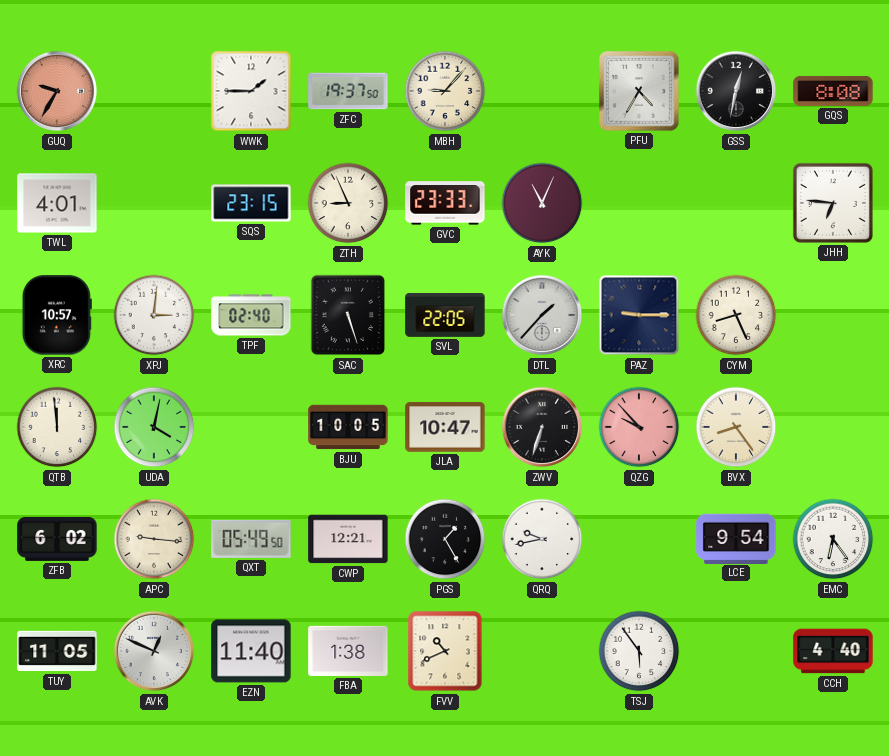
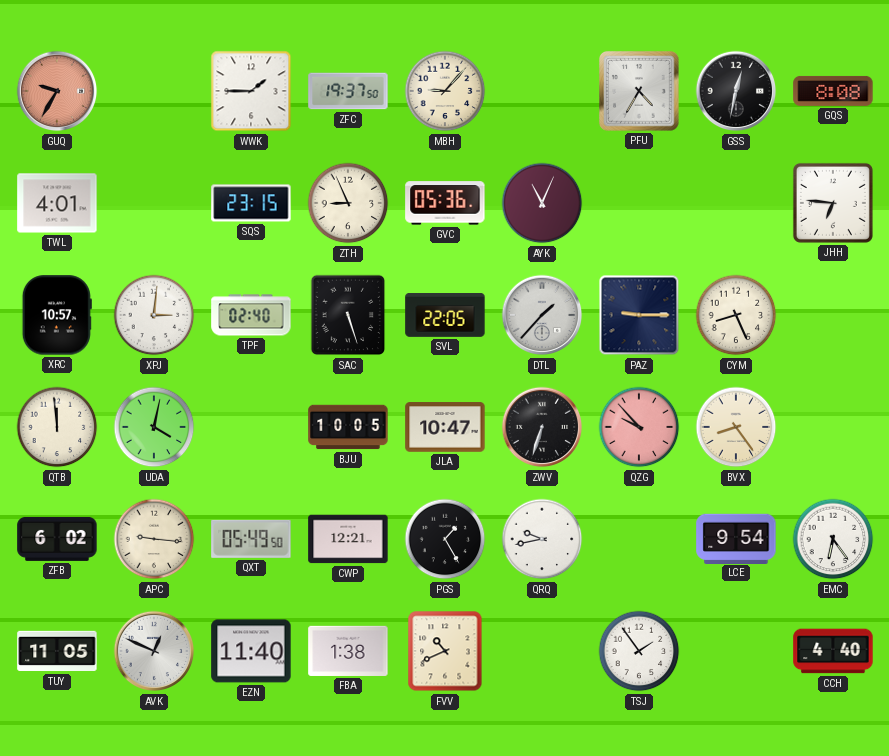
GVC: 23:33 -> 05:36
TSJ: 5:54 -> 1:54
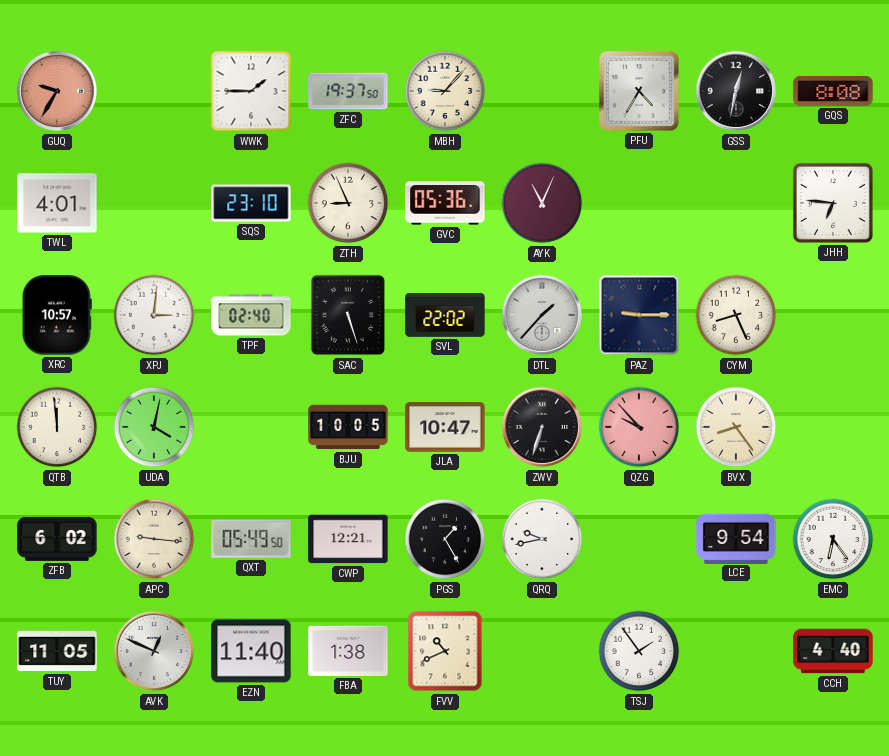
SQS: 23:15 -> 23:10
SVL: 22:05 -> 22:02
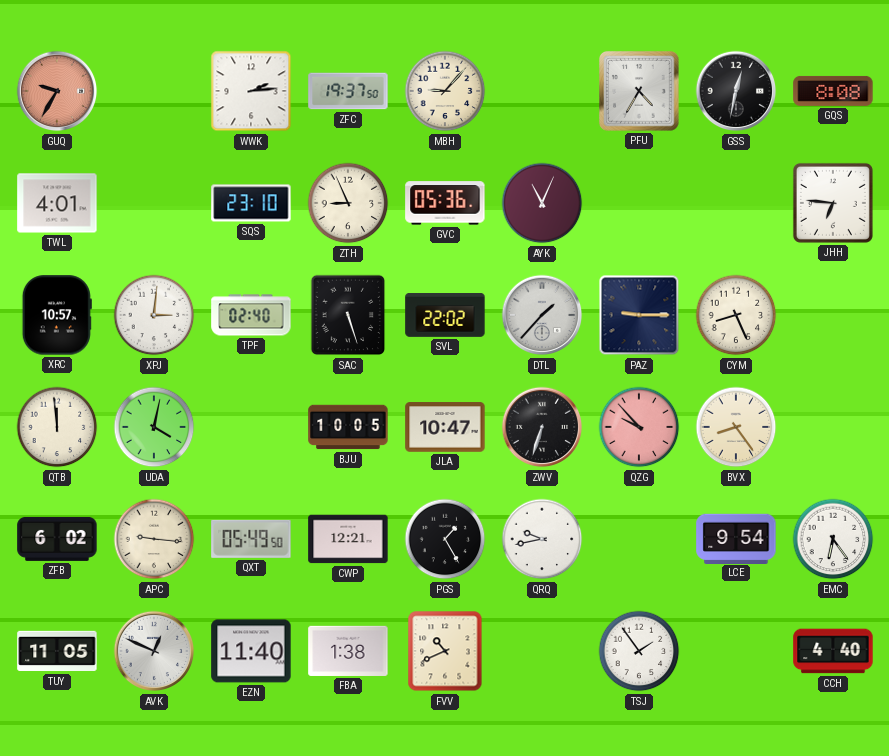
WWK: 1:45 -> 2:14
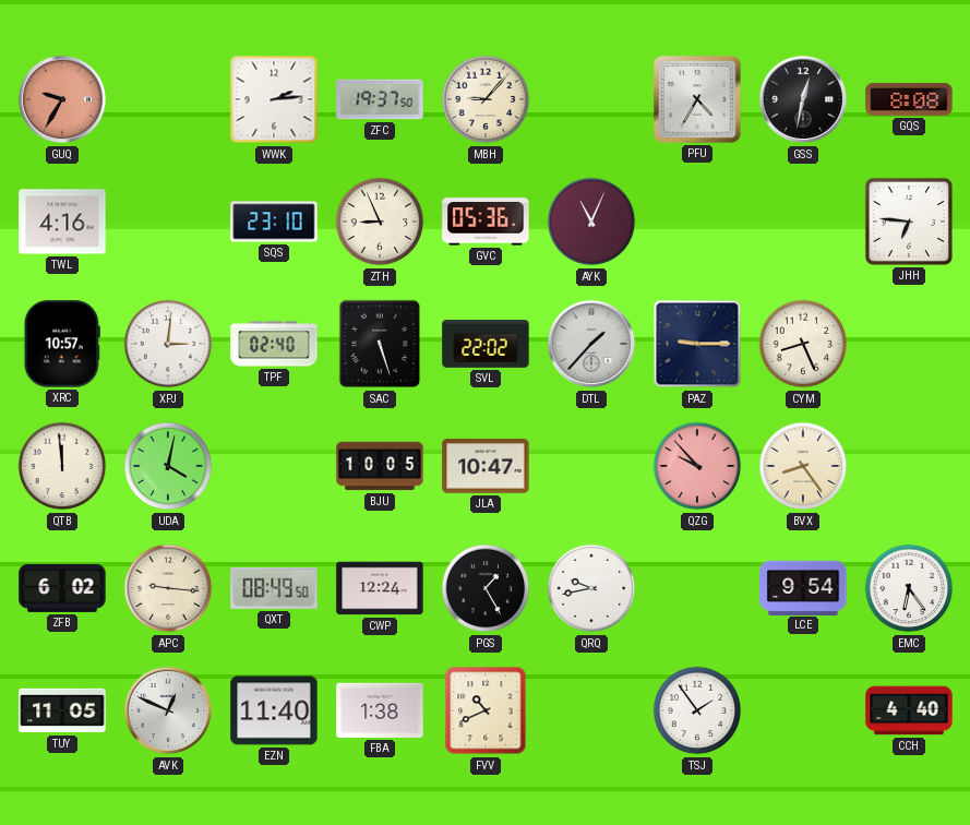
TWL: 4:01 -> 4:16
ZWV: 6:33 -> none
QXT: 05:49 -> 08:49
CWP: 12:21 -> 12:24
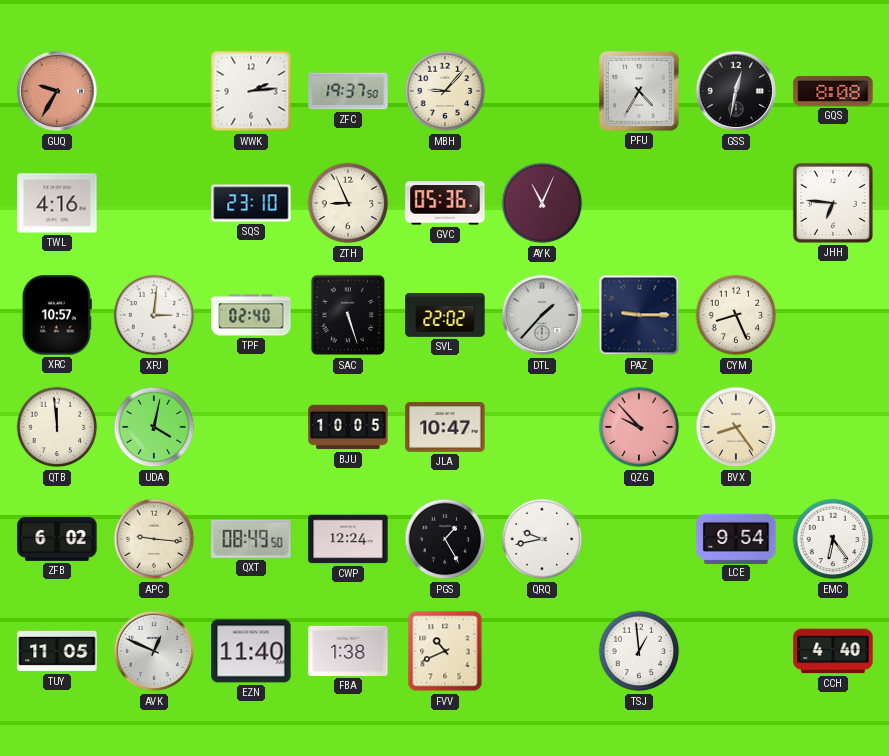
TSJ: 1:54 -> 12:59
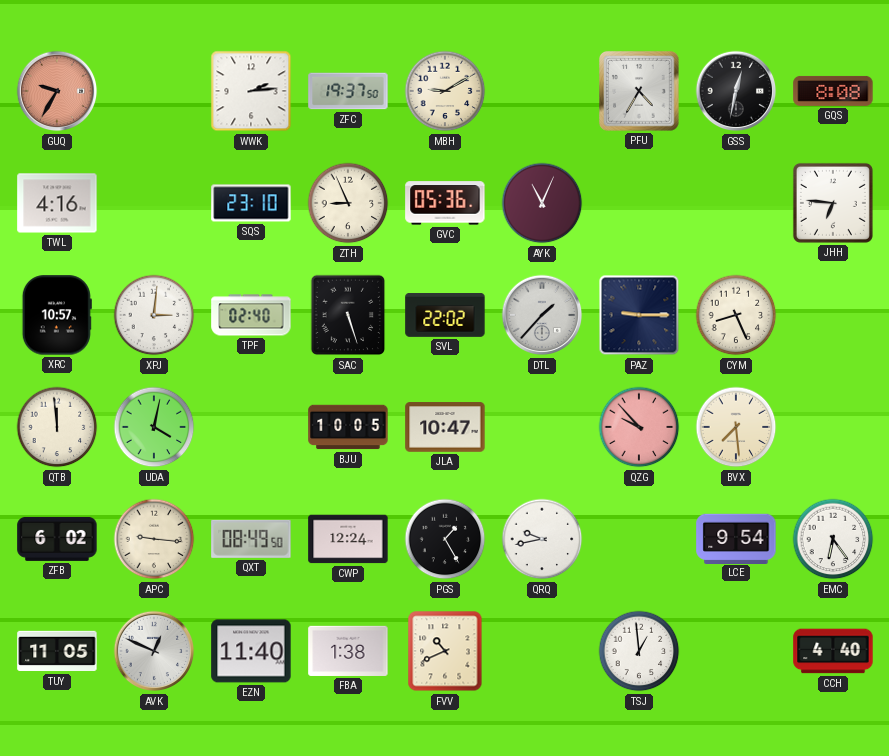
MBH: 9:07 -> 9:10
BVX: 8:24 -> 7:29
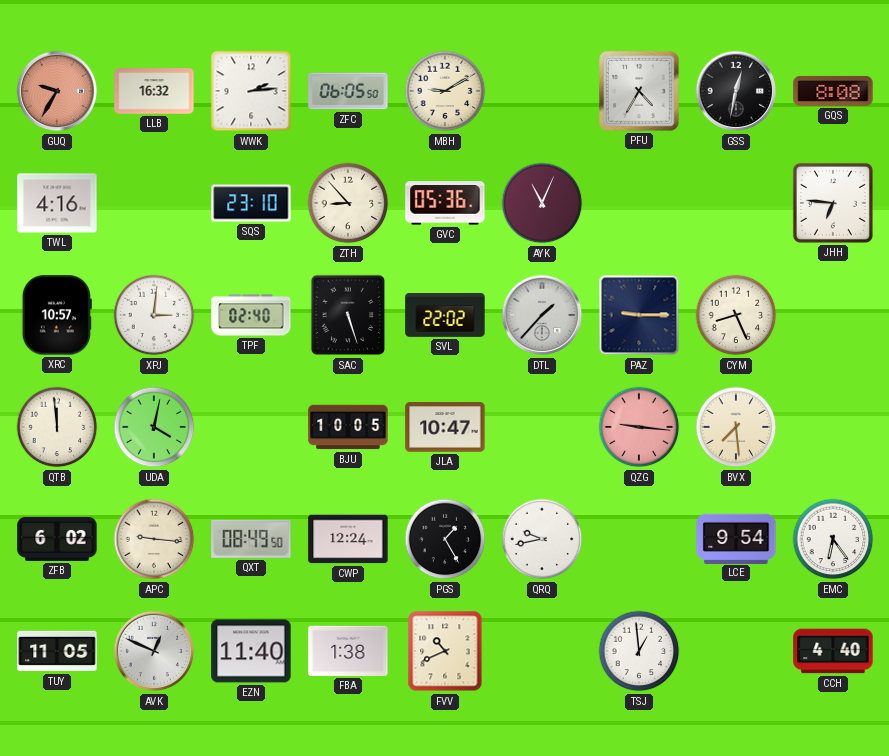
LLB: none -> 16:32
ZFC: 19:37 -> 06:05
ZTH: 8:56 -> 8:53
QZG: 9:53 -> 9:16
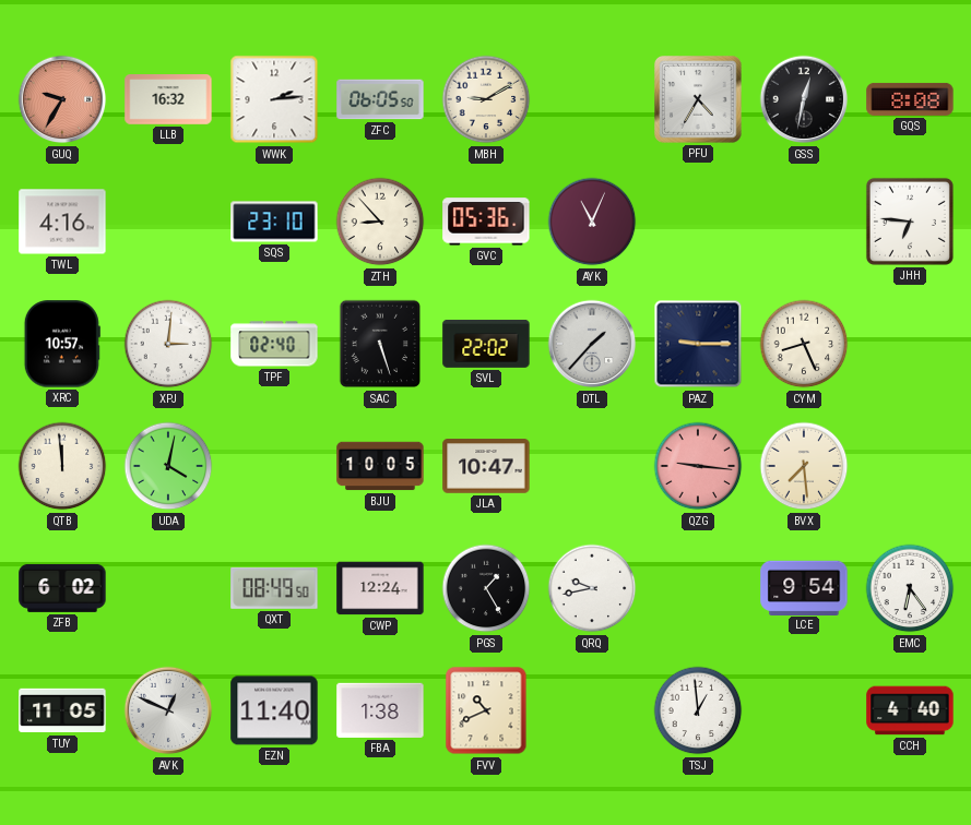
APC: 9:16 -> none
